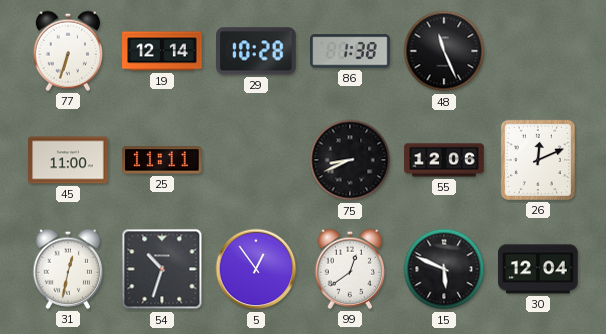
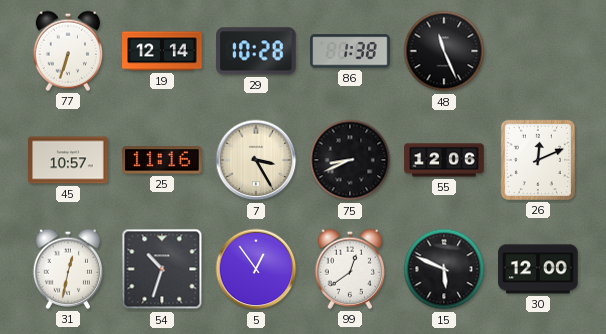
45: 11:00 -> 10:57
25: 11:11 -> 11:16
7: none -> 3:25
30: 12:04 -> 12:00
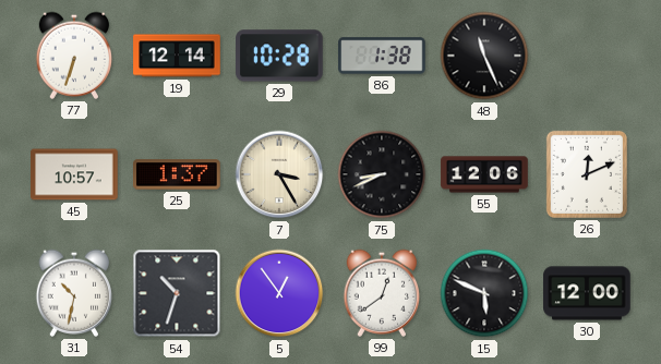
25: 11:16 -> 1:37
31: 12:32 -> 10:32
